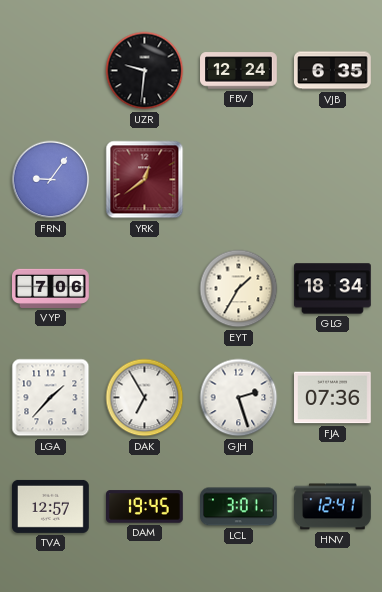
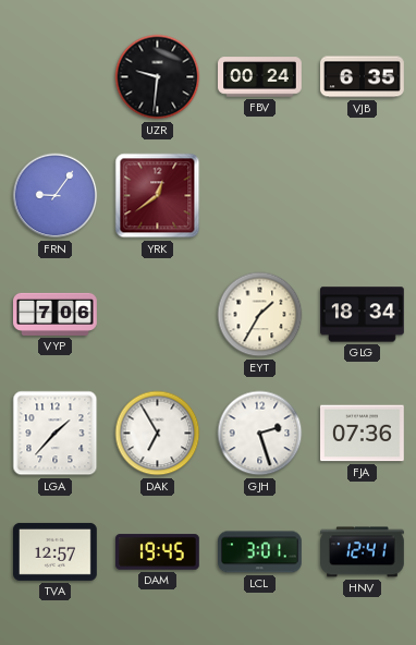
FBV: 12:24 -> 00:24
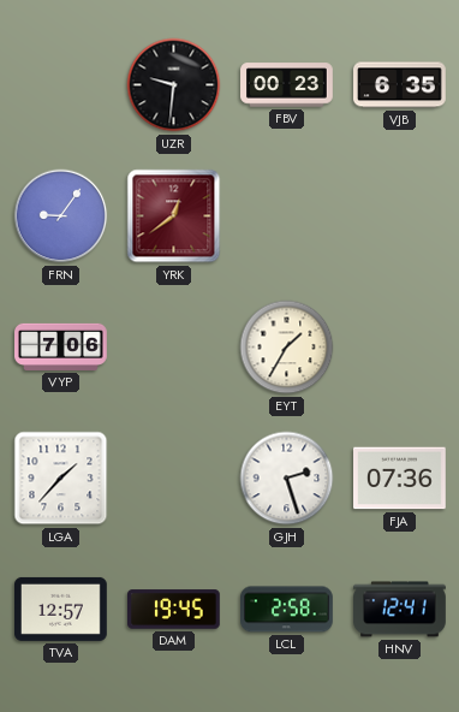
FBV: 00:24 -> 00:23
GLG: 18:34 -> none
DAK: 6:55 -> none
LCL: 3:01 -> 2:58
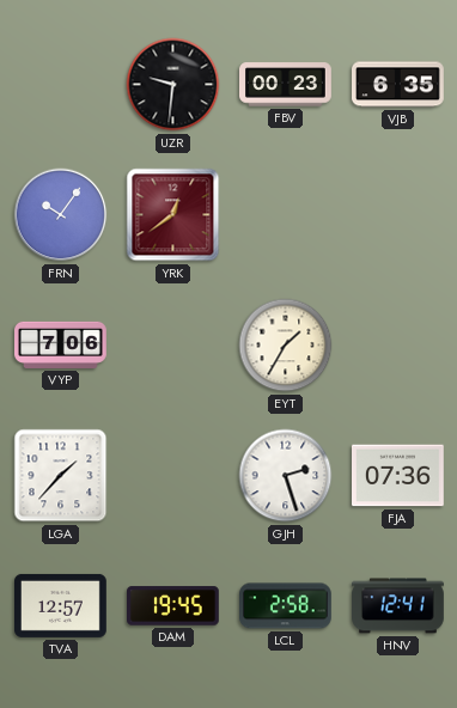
FRN: 9:06 -> 10:06
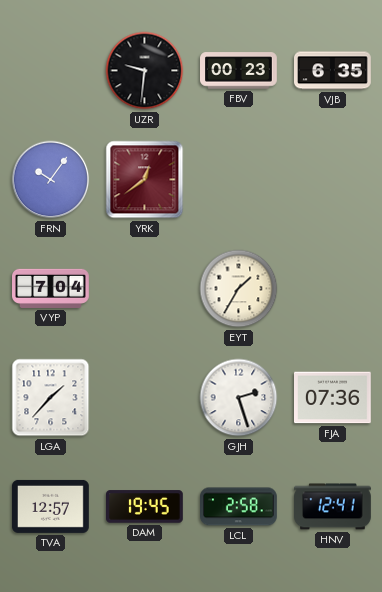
VYP: 7:06 -> 7:04
